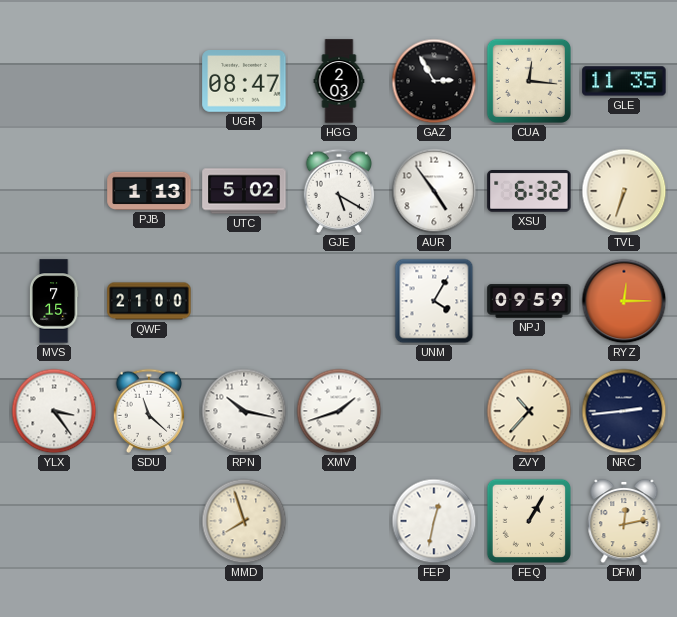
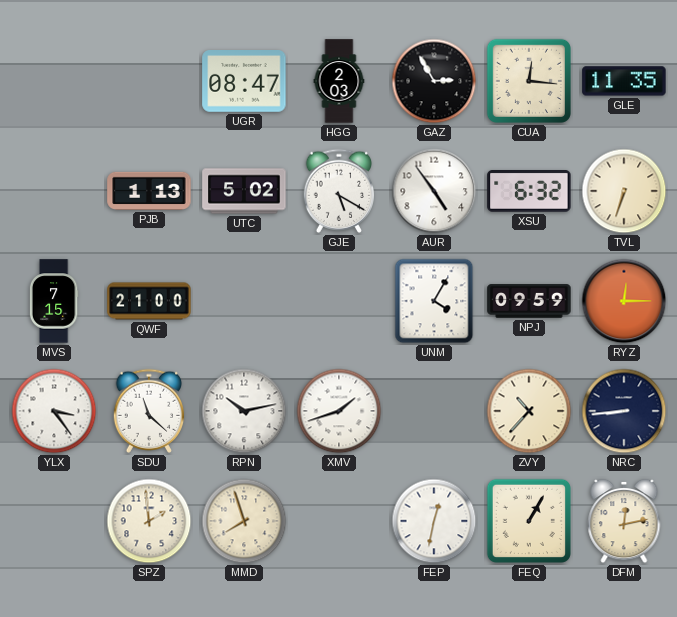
RPN: 10:17 -> 10:13
NRC: 2:44 -> 8:44
SPZ: none -> 1:59
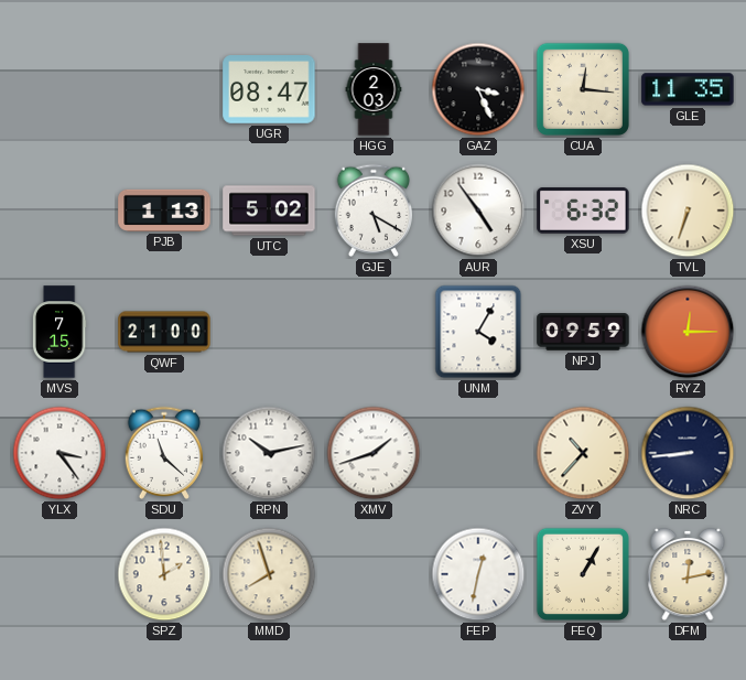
GAZ: 2:55 -> 3:26
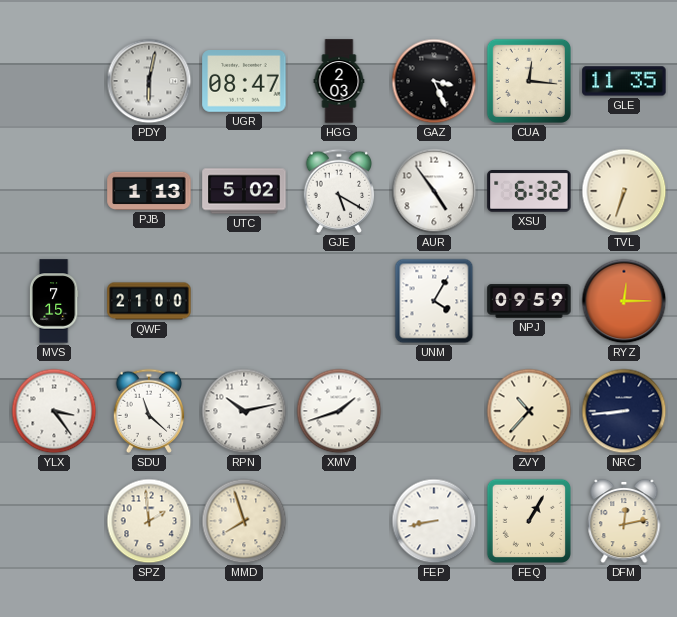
PDY: none -> 6:02
FEP: 12:32 -> 8:43
